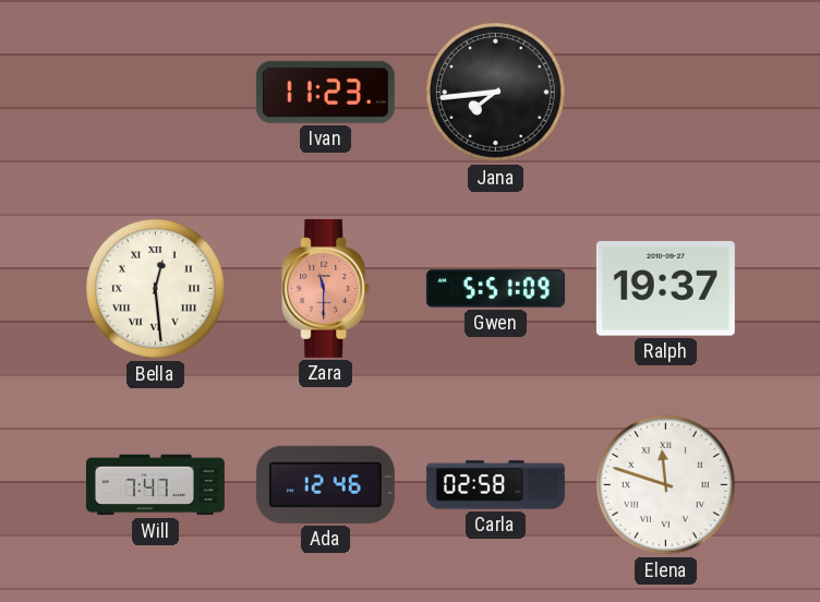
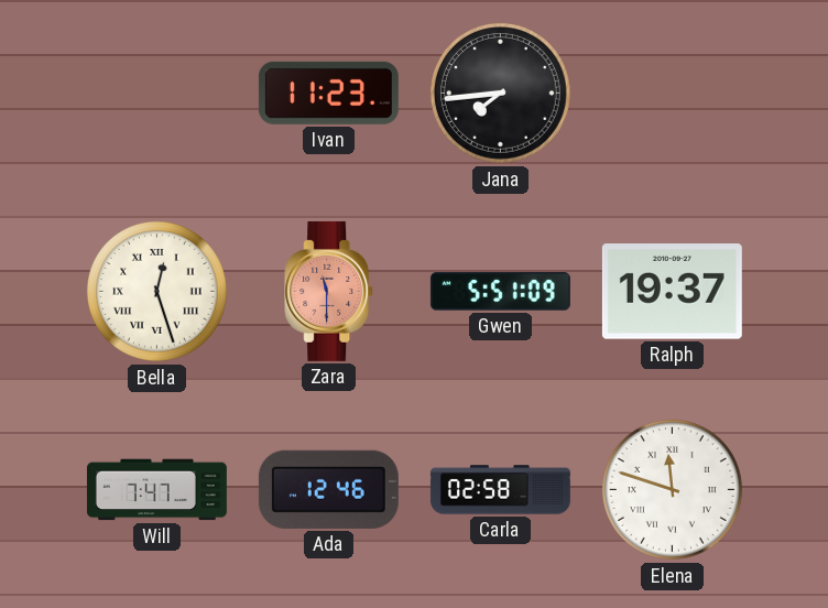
Bella: 12:29 -> 12:27
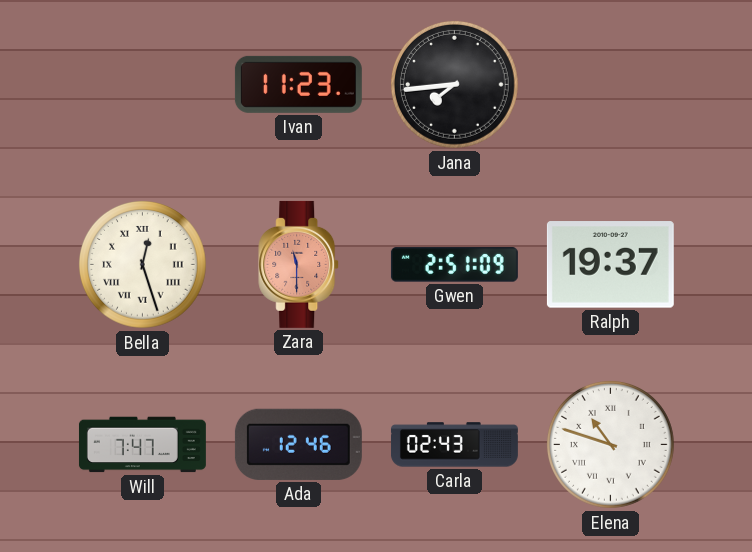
Gwen: 5:51 -> 2:51
Carla: 02:58 -> 02:43
Elena: 11:48 -> 10:48
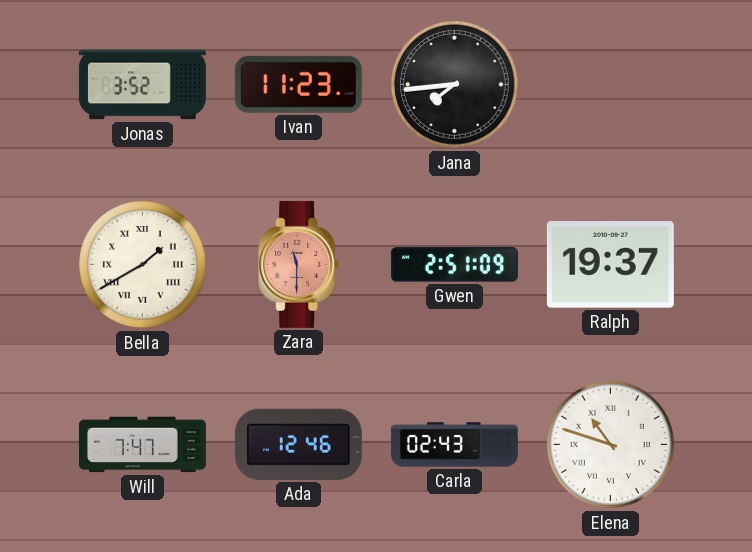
Jonas: none -> 3:52
Bella: 12:27 -> 1:40
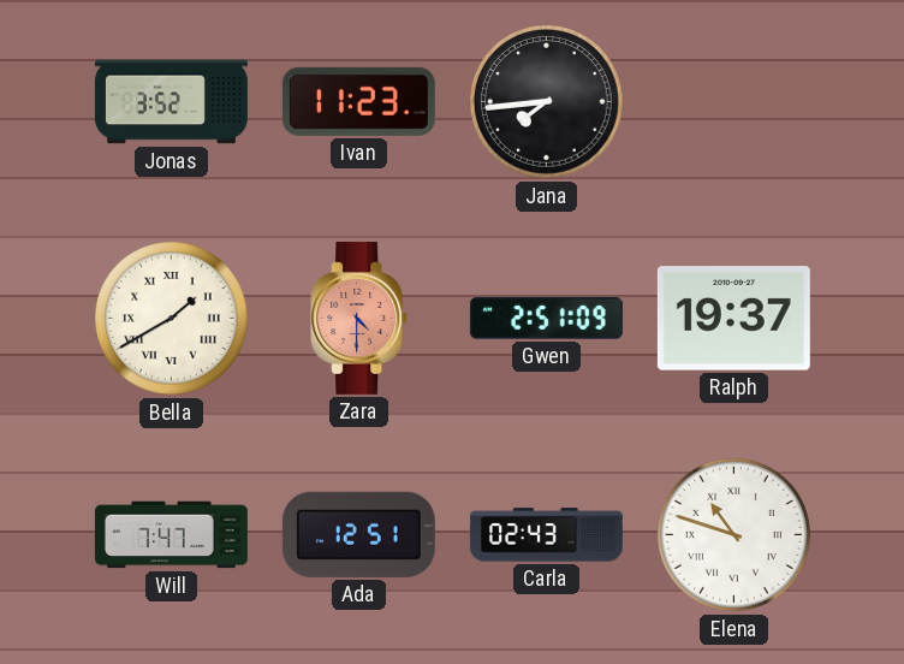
Zara: 11:30 -> 4:30
Ada: 12:46 -> 12:51
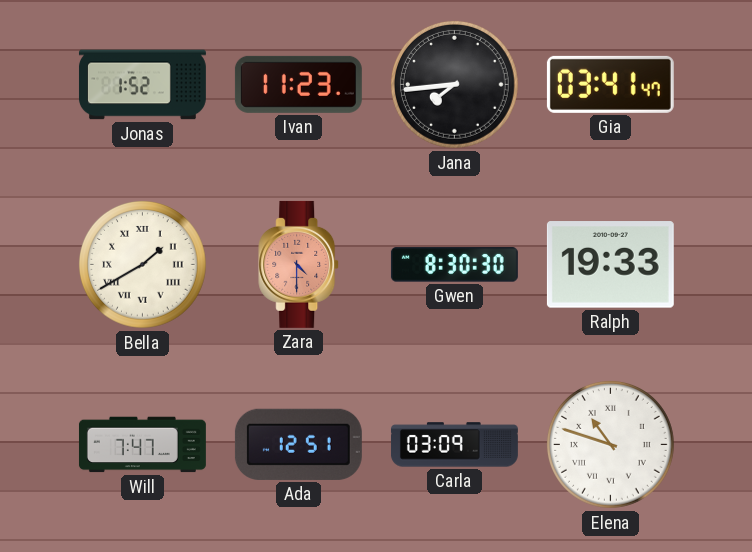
Jonas: 3:52 -> 1:52
Gia: none -> 03:41
Gwen: 2:51 -> 8:30
Ralph: 19:37 -> 19:33
Carla: 02:43 -> 03:09
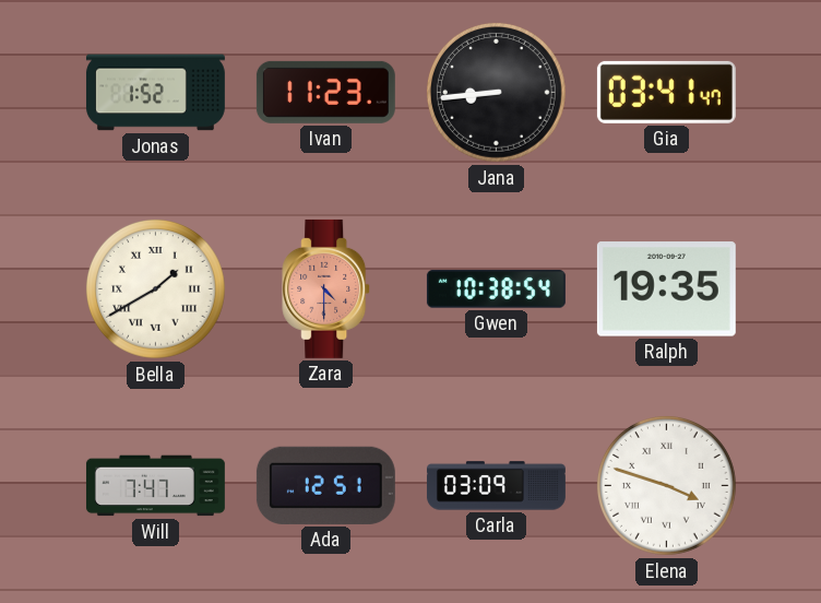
Jana: 7:44 -> 8:44
Gwen: 8:30 -> 10:38
Ralph: 19:33 -> 19:35
Elena: 10:48 -> 3:48
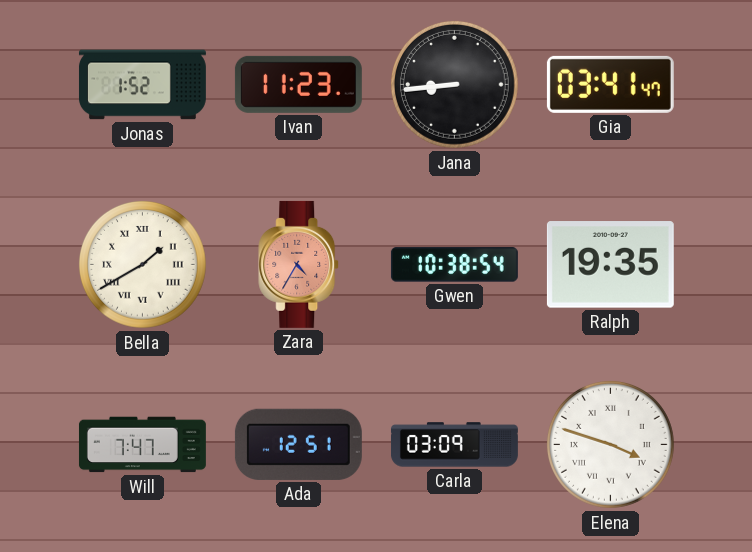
Zara: 4:30 -> 4:35
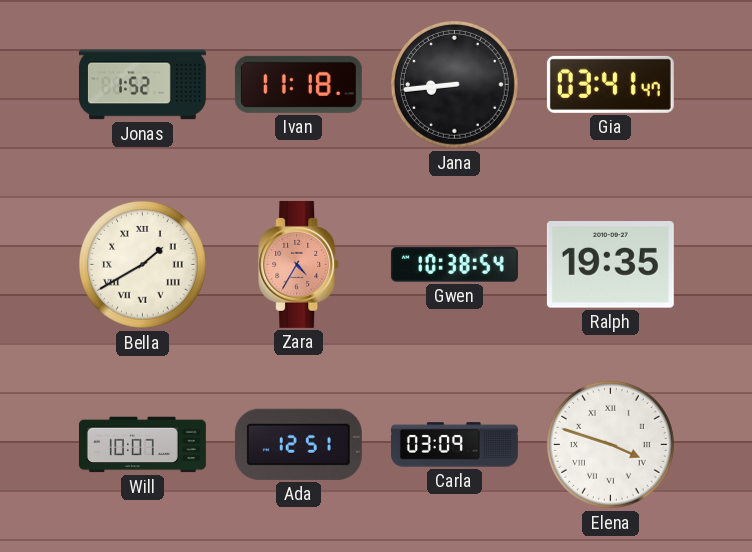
Ivan: 11:23 -> 11:18
Will: 7:47 -> 10:07
